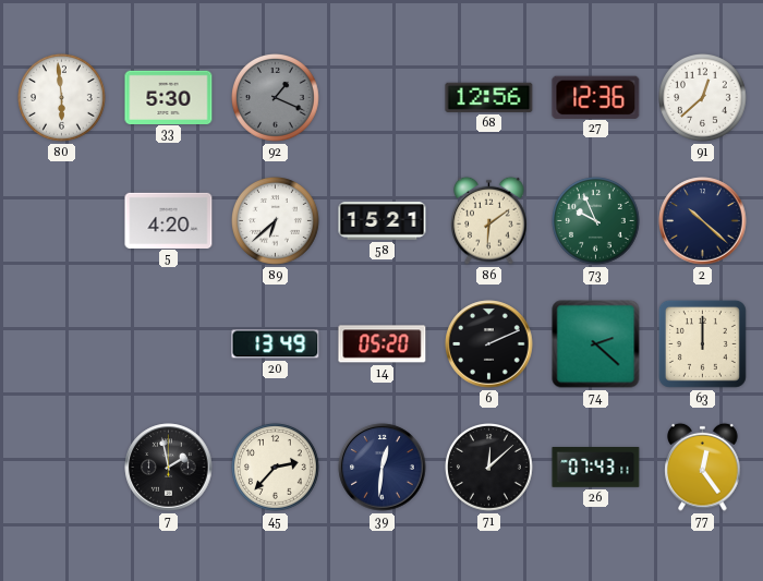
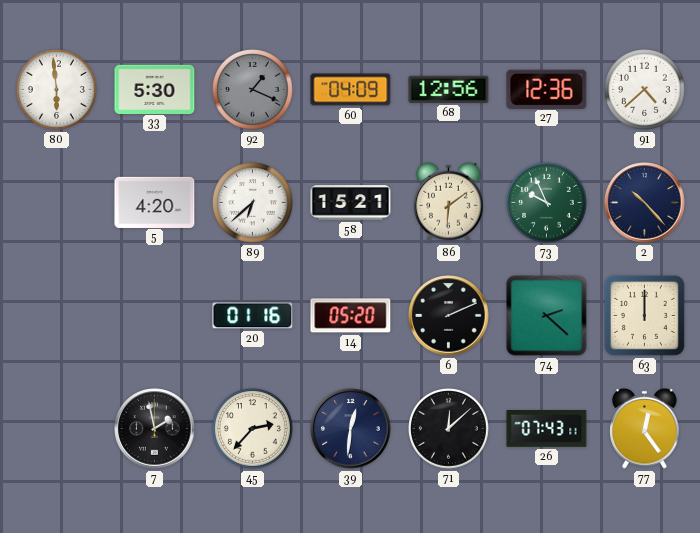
60: none -> 04:09
91: 12:38 -> 4:38
2: 10:22 -> 10:23
20: 13:49 -> 01:16
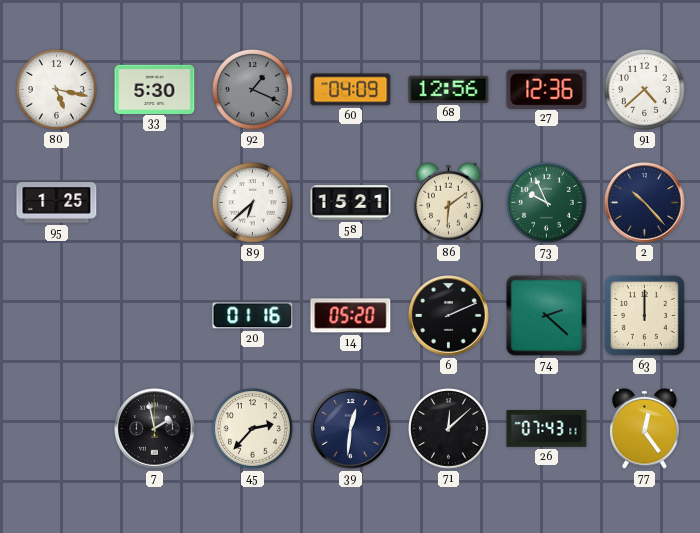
80: 5:59 -> 5:17
95: none -> 1:25
5: 4:20 -> none
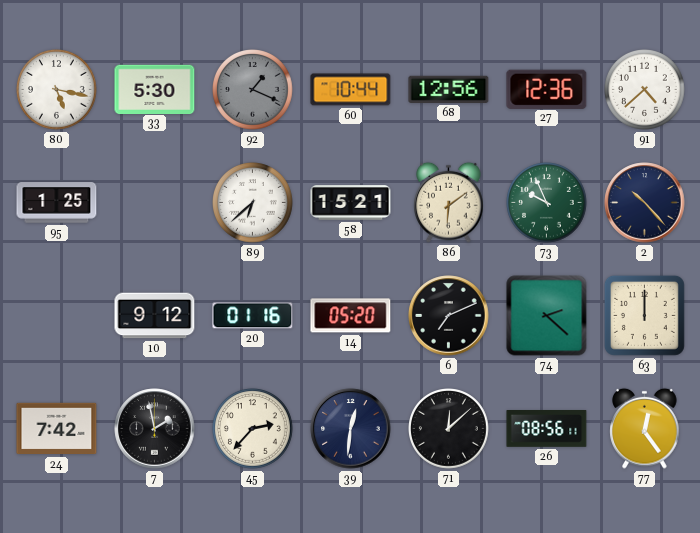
60: 04:09 -> 10:44
10: none -> 9:12
6: 2:11 -> 7:11
24: none -> 7:42
26: 07:43 -> 08:56
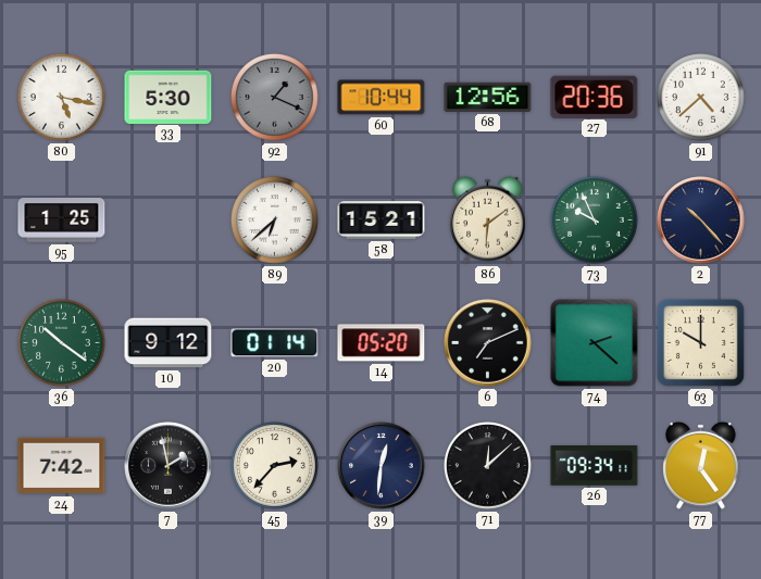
27: 12:36 -> 20:36
36: none -> 10:21
20: 01:16 -> 01:14
63: 12:00 -> 10:00
26: 08:56 -> 09:34
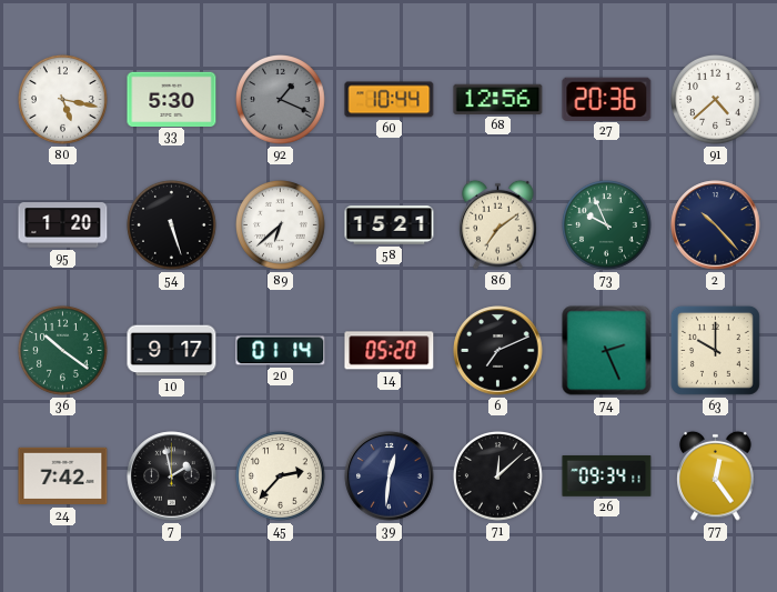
95: 1:25 -> 1:20
54: none -> 5:27
86: 6:09 -> 7:09
10: 9:12 -> 9:17
74: 2:22 -> 2:26
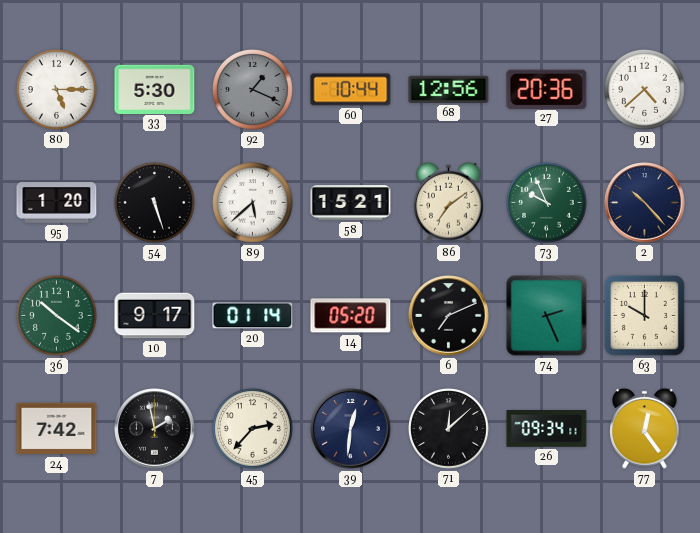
80: 5:17 -> 5:15
89: 6:38 -> 5:38
